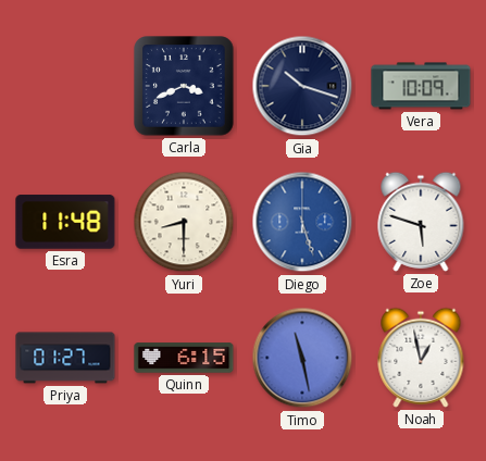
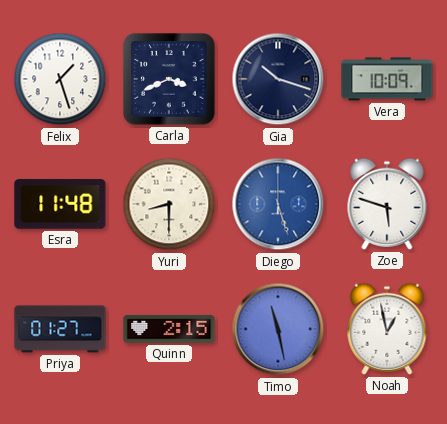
Felix: none -> 1:27
Quinn: 6:15 -> 2:15
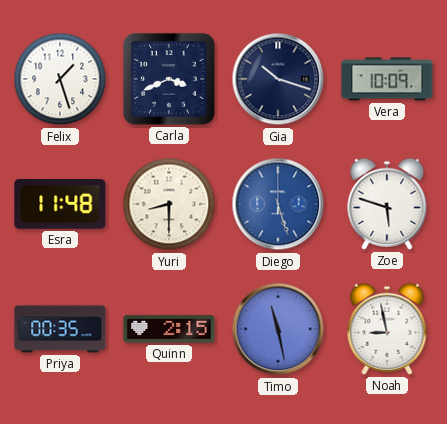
Priya: 01:27 -> 00:35
Noah: 12:58 -> 8:58
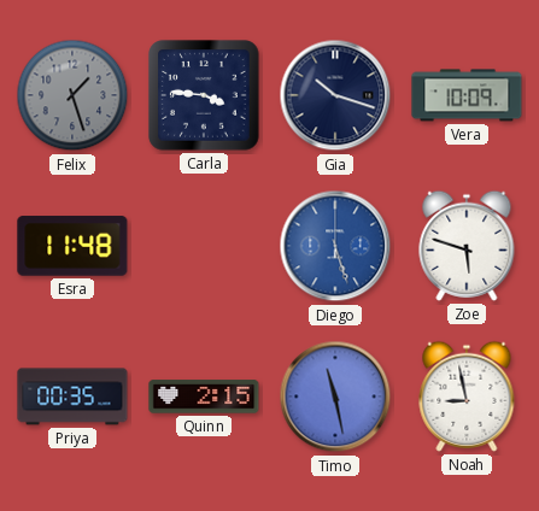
Felix dial: white -> grey
Carla: 3:41 -> 3:46
Yuri: 8:30 -> none
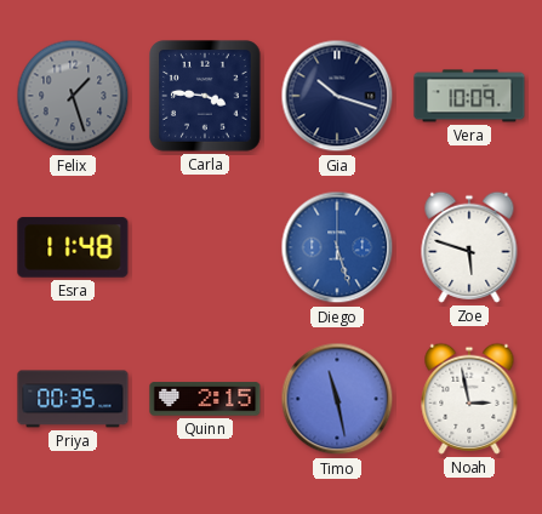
Noah: 8:58 -> 2:58
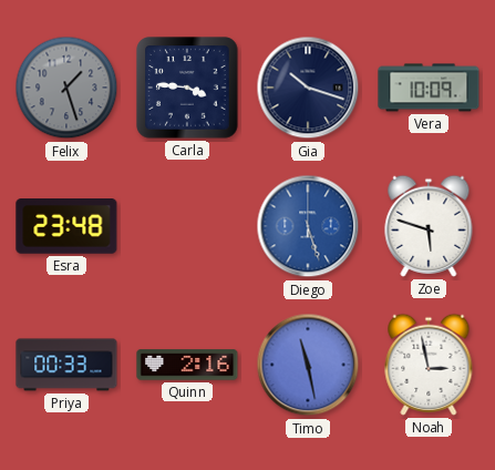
Esra: 11:48 -> 23:48
Priya: 00:35 -> 00:33
Quinn: 2:15 -> 2:16
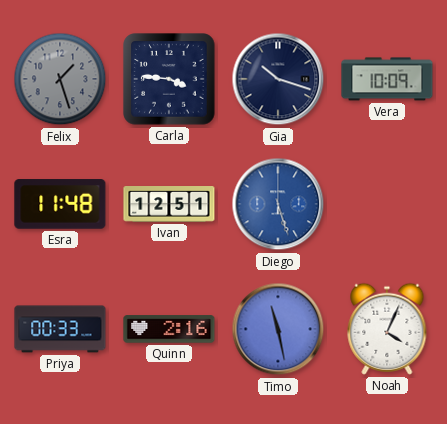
Esra: 23:48 -> 11:48
Ivan: none -> 12:51
Zoe: 5:48 -> none
Noah: 2:58 -> 4:04
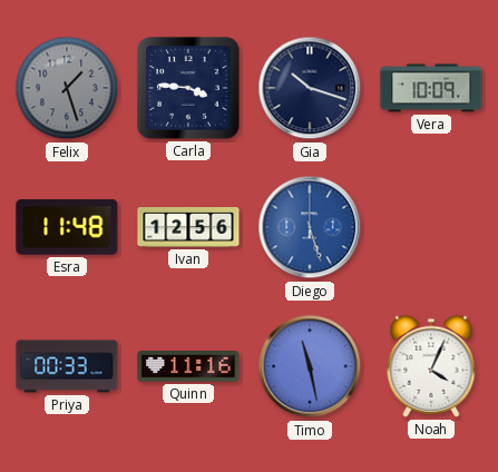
Ivan: 12:51 -> 12:56
Quinn: 2:16 -> 11:16
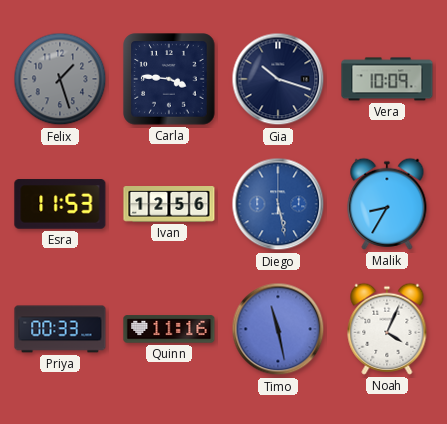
Esra: 11:48 -> 11:53
Diego: 5:27 -> 5:28
Malik: none -> 8:35
